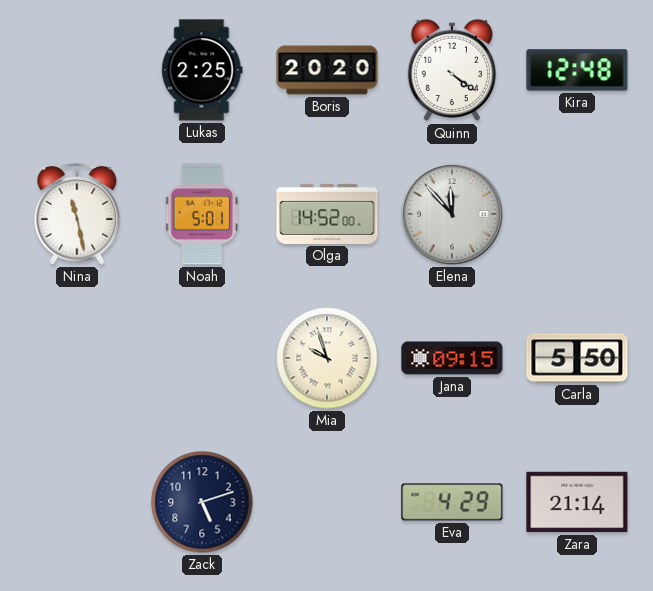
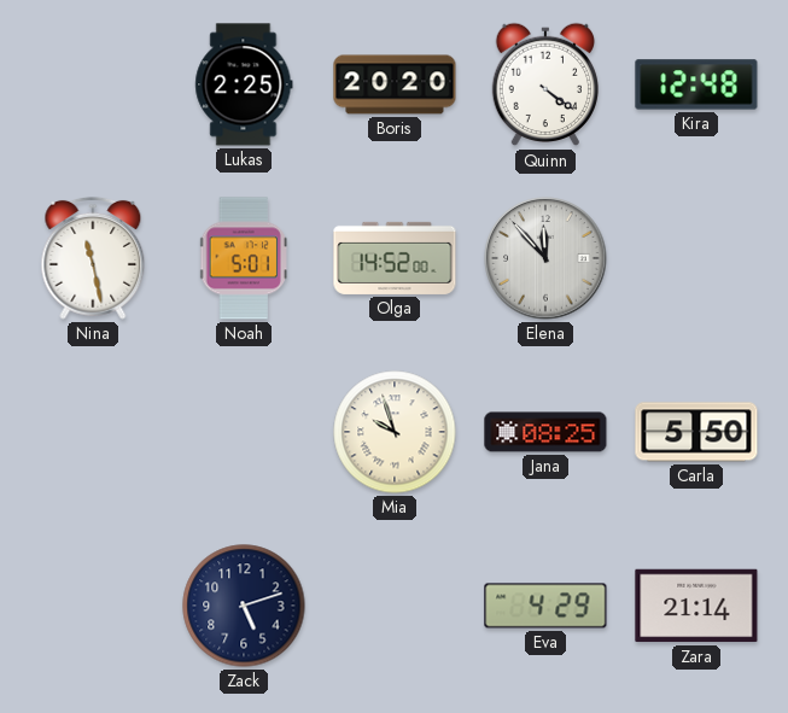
Jana: 09:15 -> 08:25
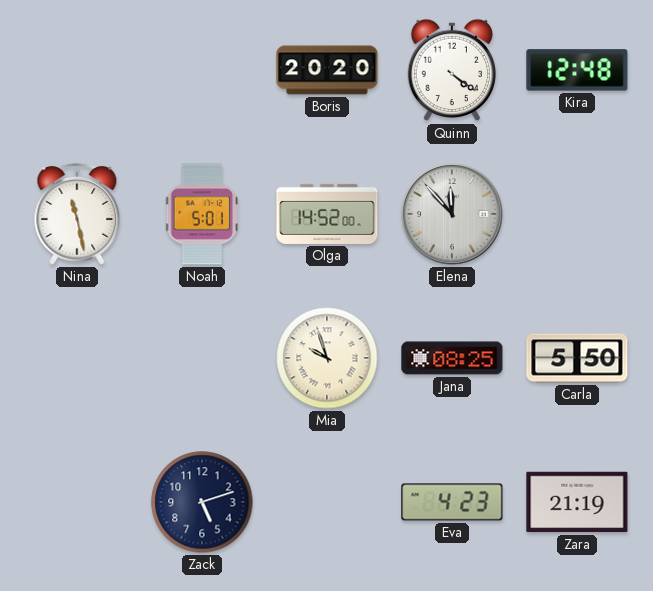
Lukas: 2:25 -> none
Eva: 4:29 -> 4:23
Zara: 21:14 -> 21:19
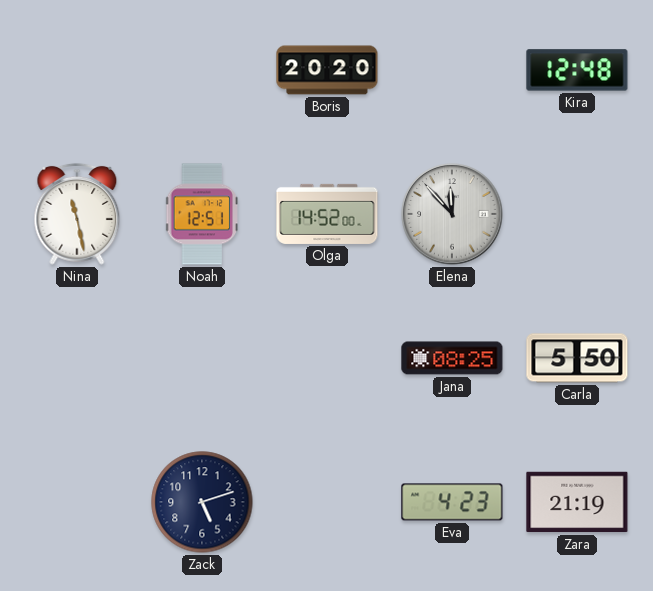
Quinn: 4:21 -> none
Noah: 5:01 -> 12:51
Mia: 9:57 -> none
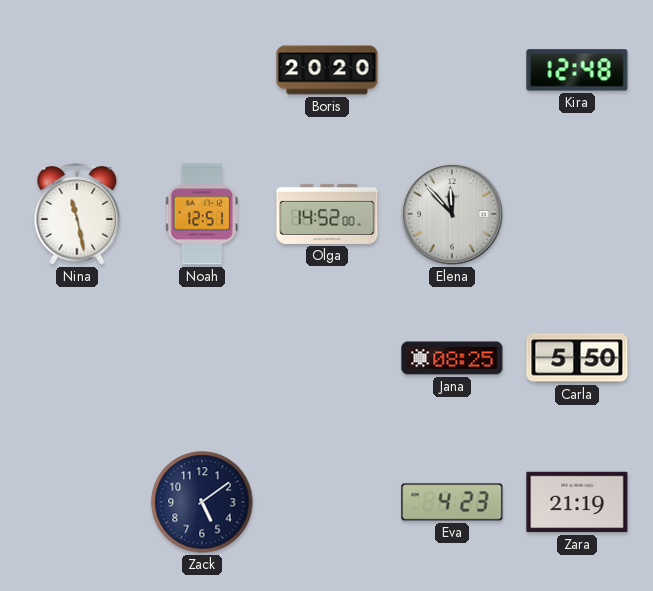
Zack: 5:12 -> 5:09
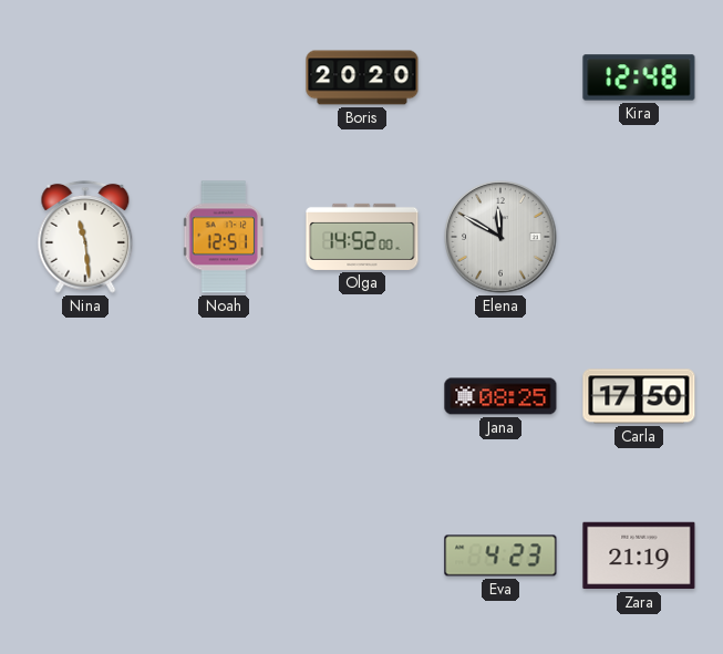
Nina: 11:28 -> 11:29
Elena: 11:53 -> 11:50
Carla: 5:50 -> 17:50
Zack: 5:09 -> none
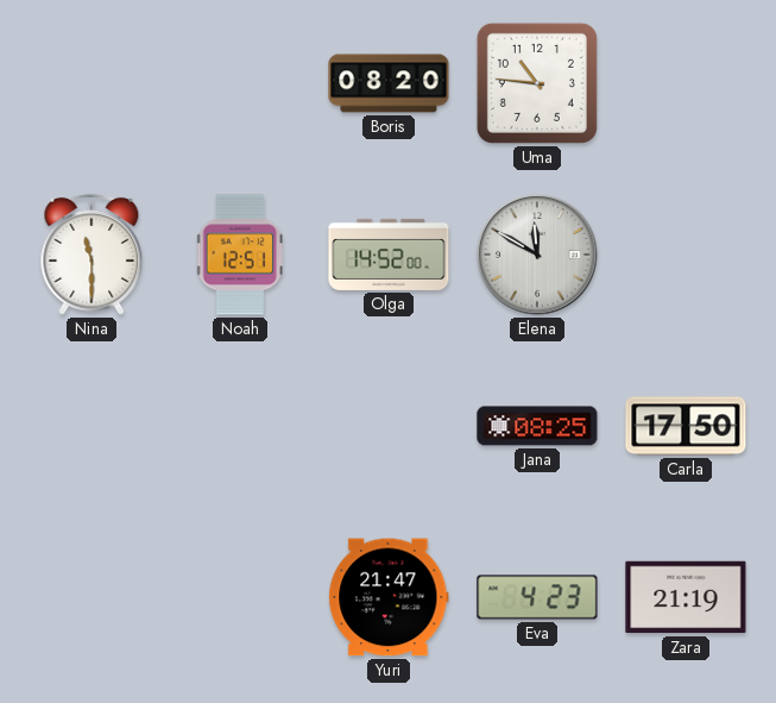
Boris: 20:20 -> 08:20
Uma: none -> 10:46
Kira: 12:48 -> none
Nina: 11:29 -> 11:30
Yuri: none -> 21:47
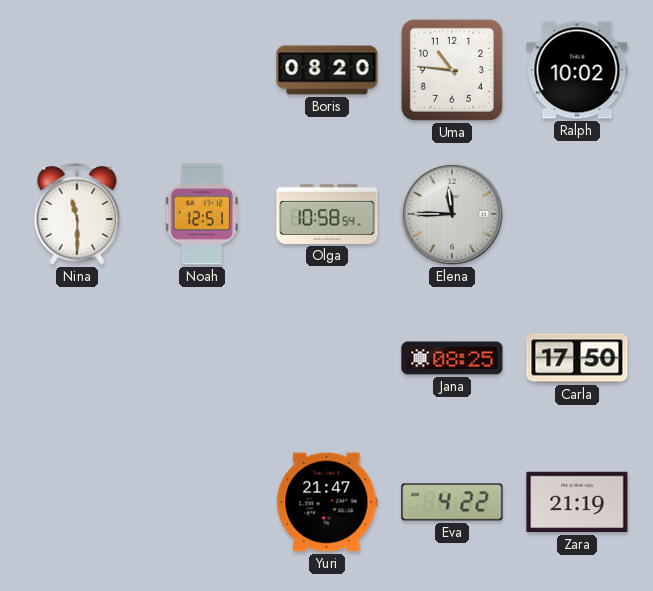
Ralph: none -> 10:02
Olga: 14:52 -> 10:58
Elena: 11:50 -> 11:45
Eva: 4:23 -> 4:22
